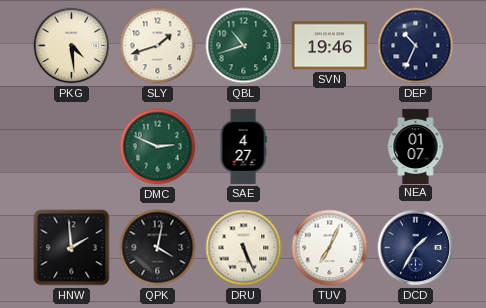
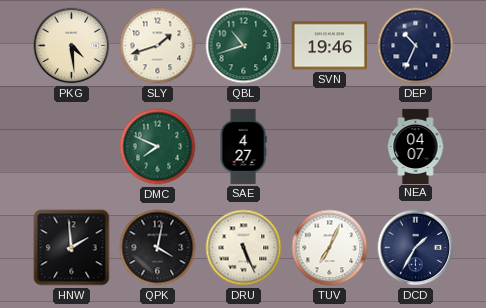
DMC: 2:49 -> 7:49
NEA: 01:07 -> 04:07
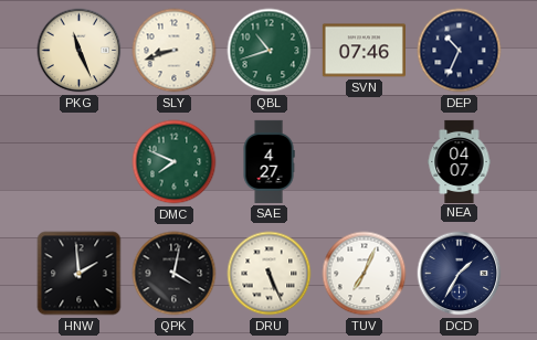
PKG: 4:29 -> 11:26
SLY: 1:42 -> 8:42
SVN: 19:46 -> 07:46
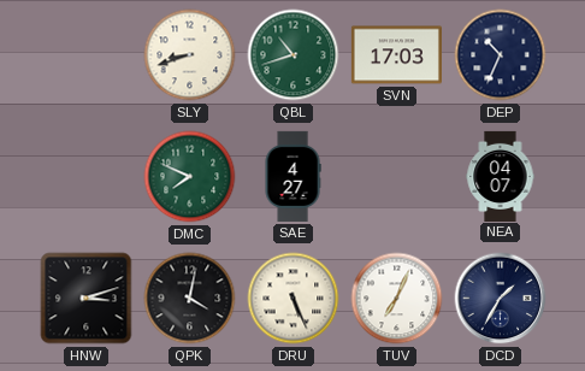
PKG: 11:26 -> none
SVN: 07:46 -> 17:03
HNW: 1:59 -> 3:12
